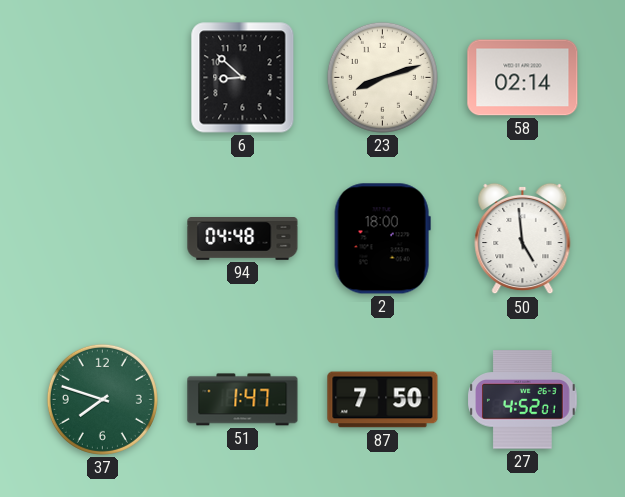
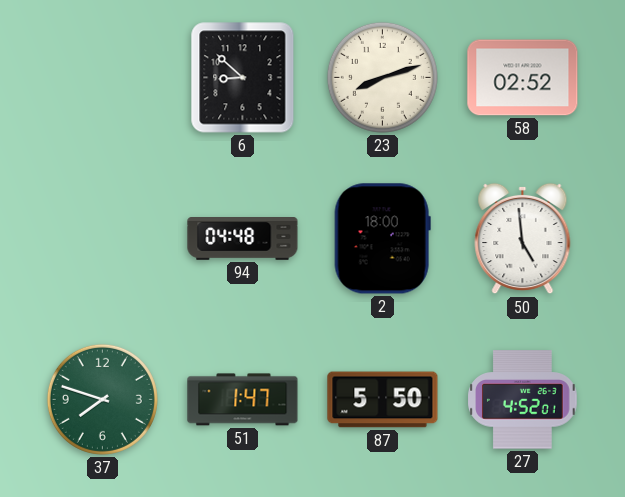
58: 02:14 -> 02:52
87: 7:50 -> 5:50
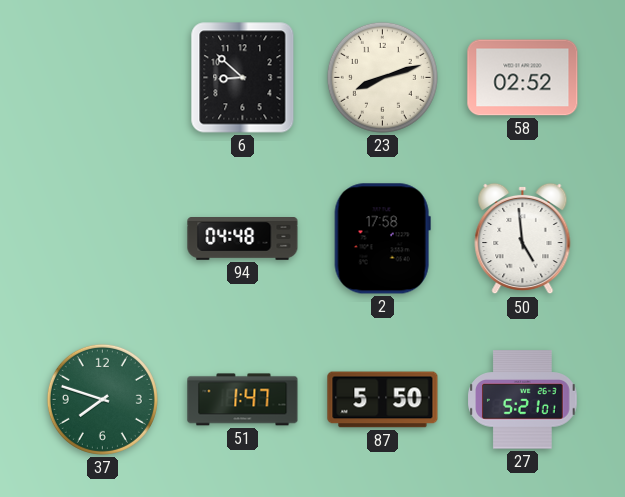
2: 18:00 -> 17:58
27: 4:52 -> 5:21
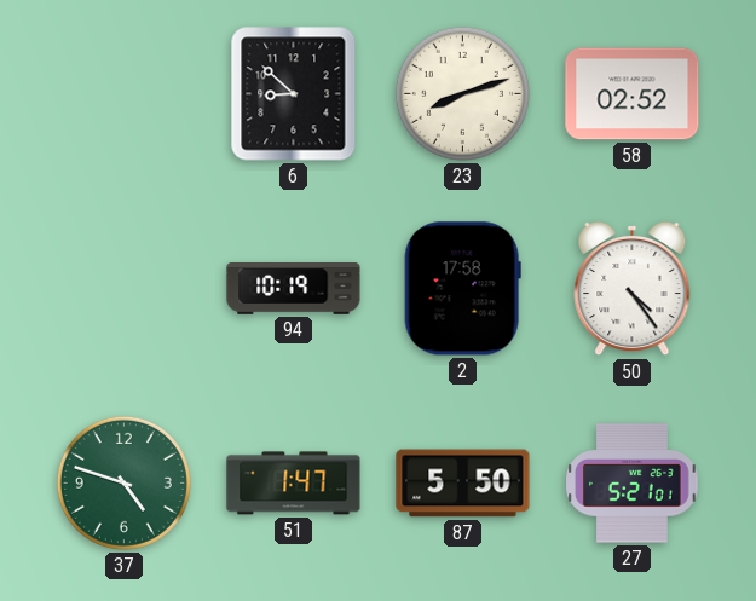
94: 04:48 -> 10:19
50: 4:59 -> 4:24
37: 7:48 -> 4:48
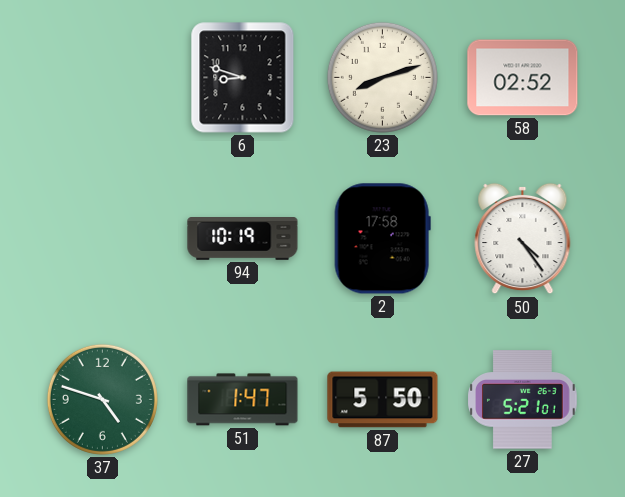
6: 8:52 -> 8:48
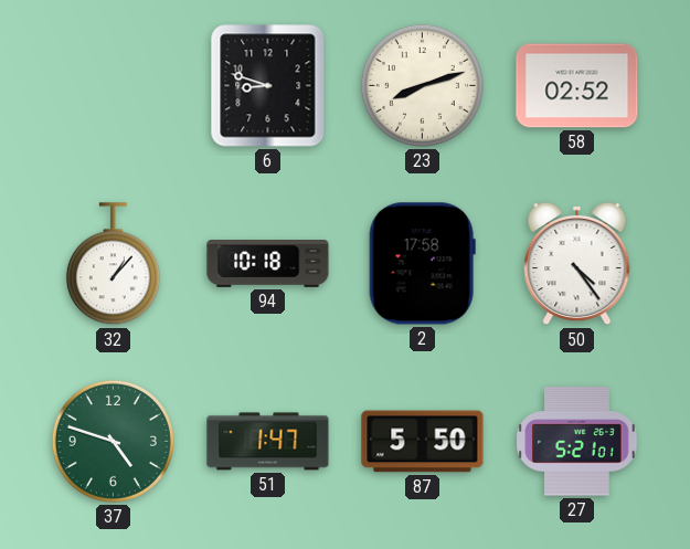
32: none -> 1:07
94: 10:19 -> 10:18
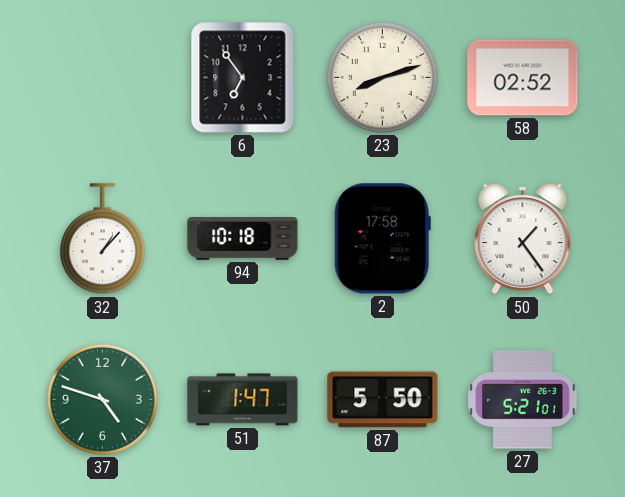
6: 8:48 -> 6:54
50: 4:24 -> 1:24
